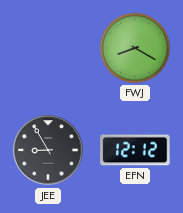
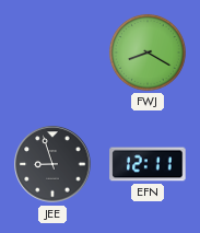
JEE: 8:55 -> 8:57
EFN: 12:12 -> 12:11
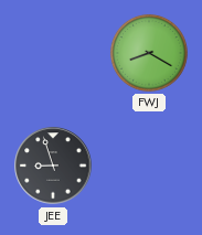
EFN: 12:11 -> none
